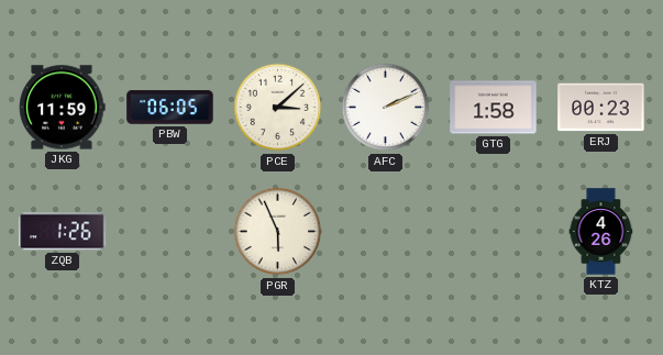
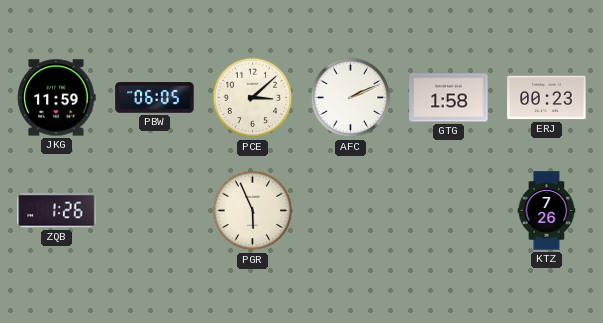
KTZ: 4:26 -> 7:26
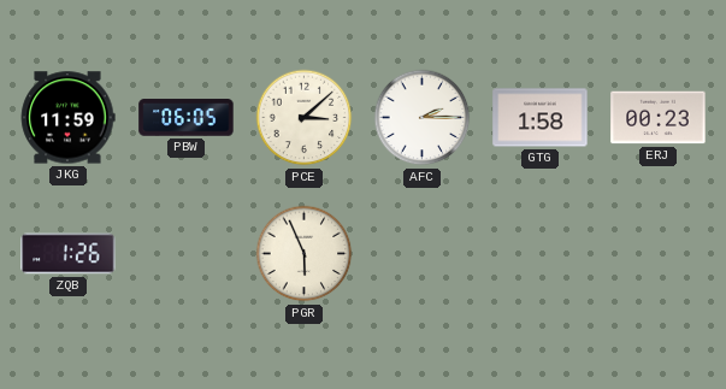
AFC: 2:11 -> 2:15
KTZ: 7:26 -> none
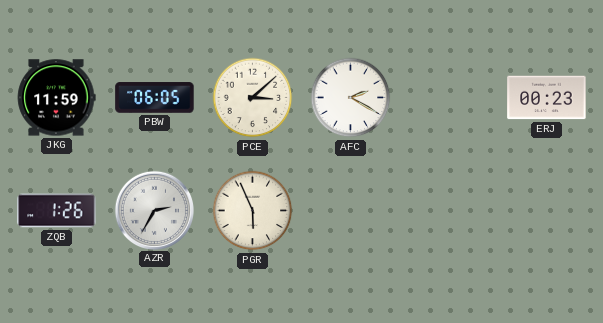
AFC: 2:15 -> 2:20
GTG: 1:58 -> none
AZR: none -> 2:35
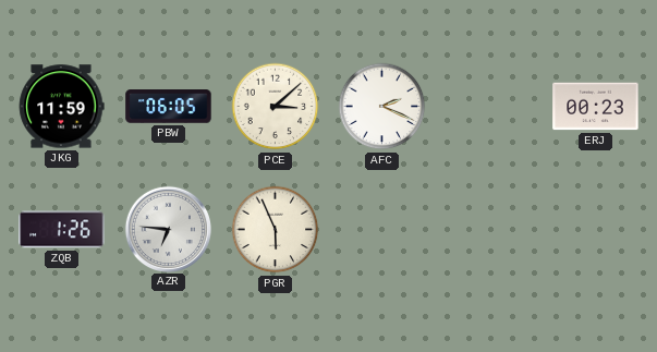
AFC: 2:20 -> 2:19
AZR: 2:35 -> 6:46
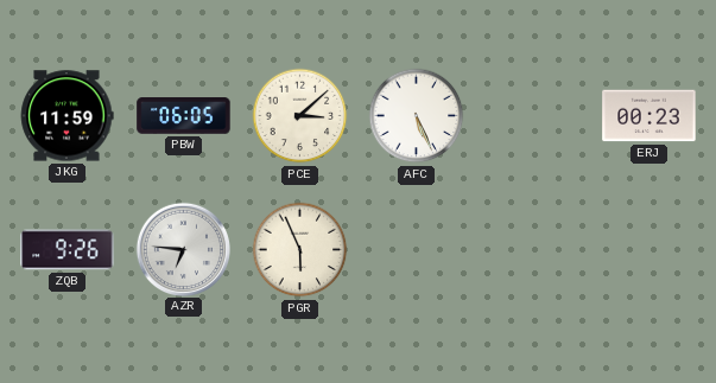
AFC: 2:19 -> 5:26
ZQB: 1:26 -> 9:26
